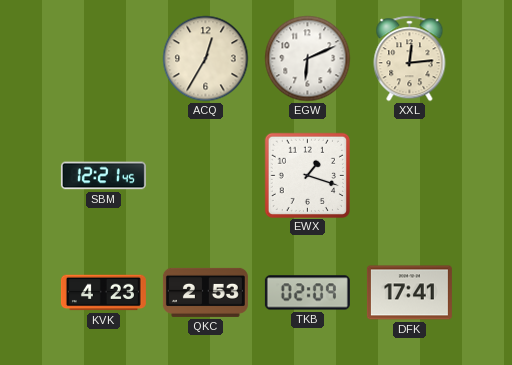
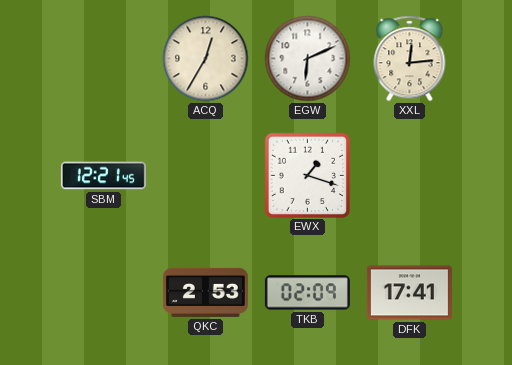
KVK: 4:23 -> none
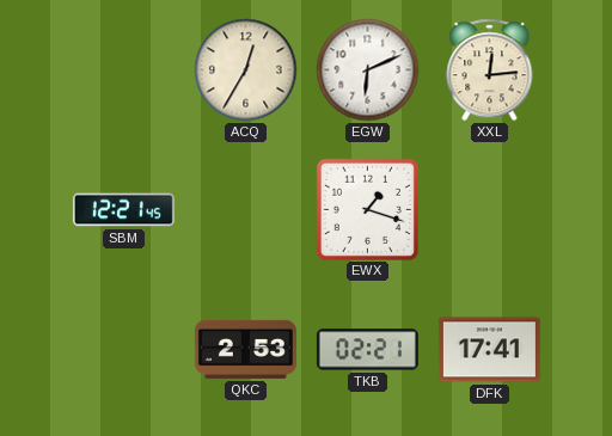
TKB: 02:09 -> 02:21
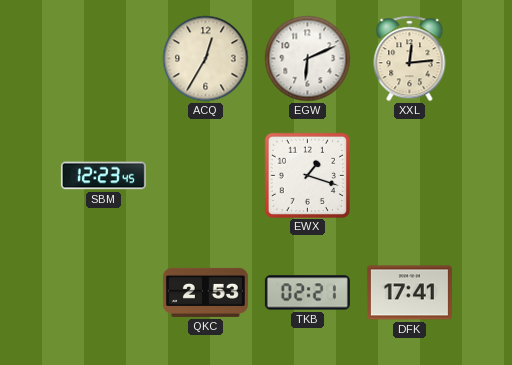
SBM: 12:21 -> 12:23
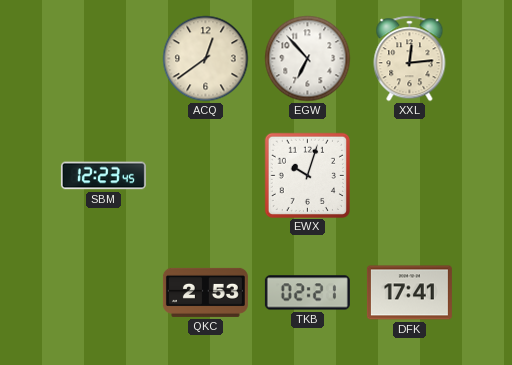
ACQ: 12:35 -> 12:39
EGW: 6:11 -> 6:53
EWX: 1:18 -> 10:03
